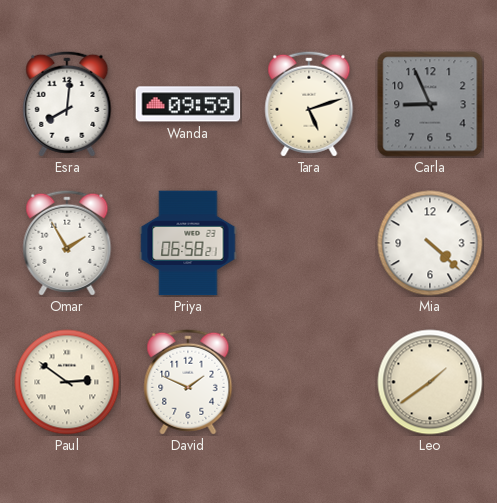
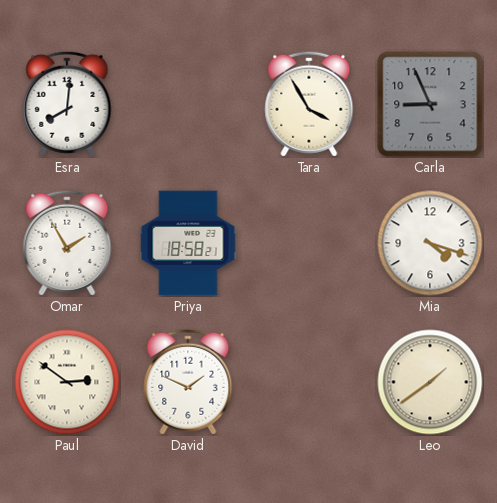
Wanda: 09:59 -> none
Tara: 5:12 -> 3:55
Priya: 06:58 -> 18:58
Mia: 4:22 -> 4:18
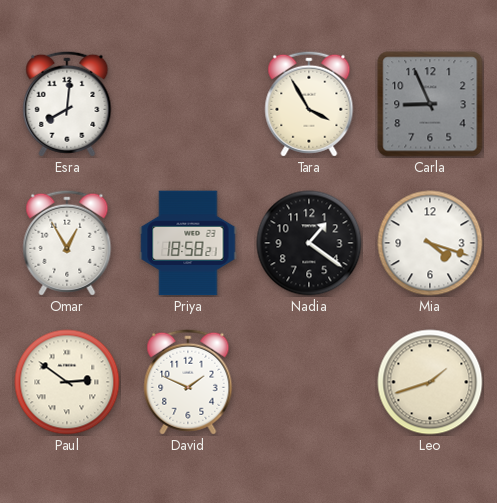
Omar: 1:55 -> 12:55
Nadia: none -> 1:21
Leo: 1:39 -> 1:42
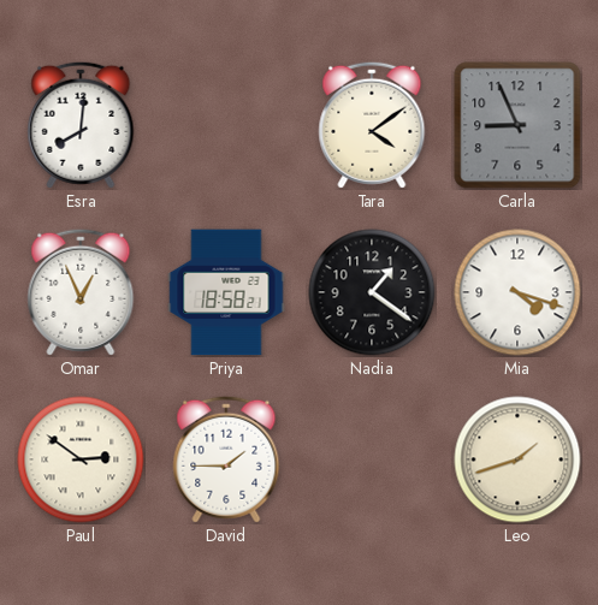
Tara: 3:55 -> 4:09
Omar: 12:55 -> 12:56
David: 1:49 -> 1:45
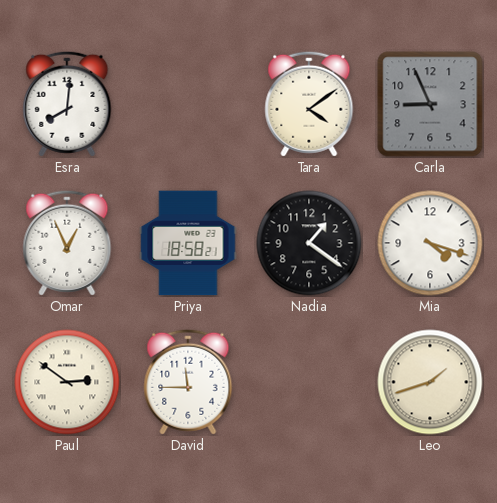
David: 1:45 -> 11:45
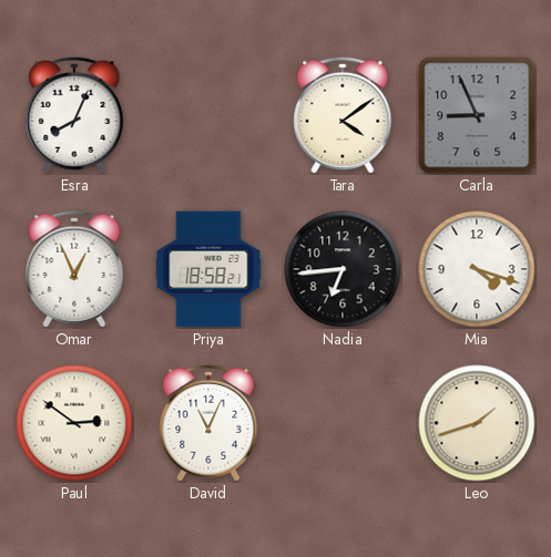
Esra: 8:01 -> 8:04
Nadia: 1:21 -> 6:44
David: 11:45 -> 11:04
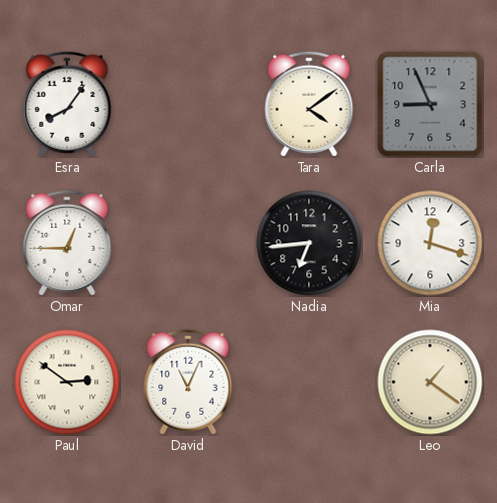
Esra: 8:04 -> 8:06
Omar: 12:56 -> 12:45
Priya: 18:58 -> none
Mia: 4:18 -> 12:18
Leo: 1:42 -> 1:21
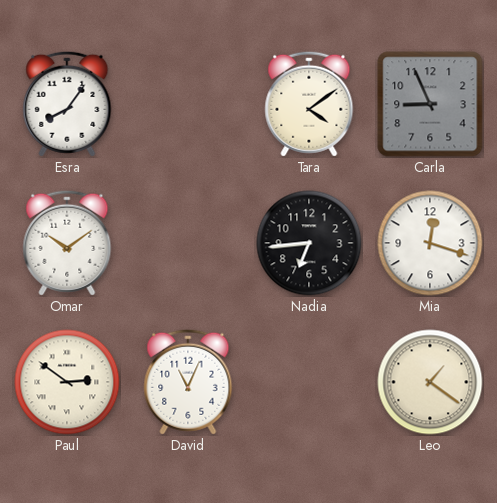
Omar: 12:45 -> 10:09
